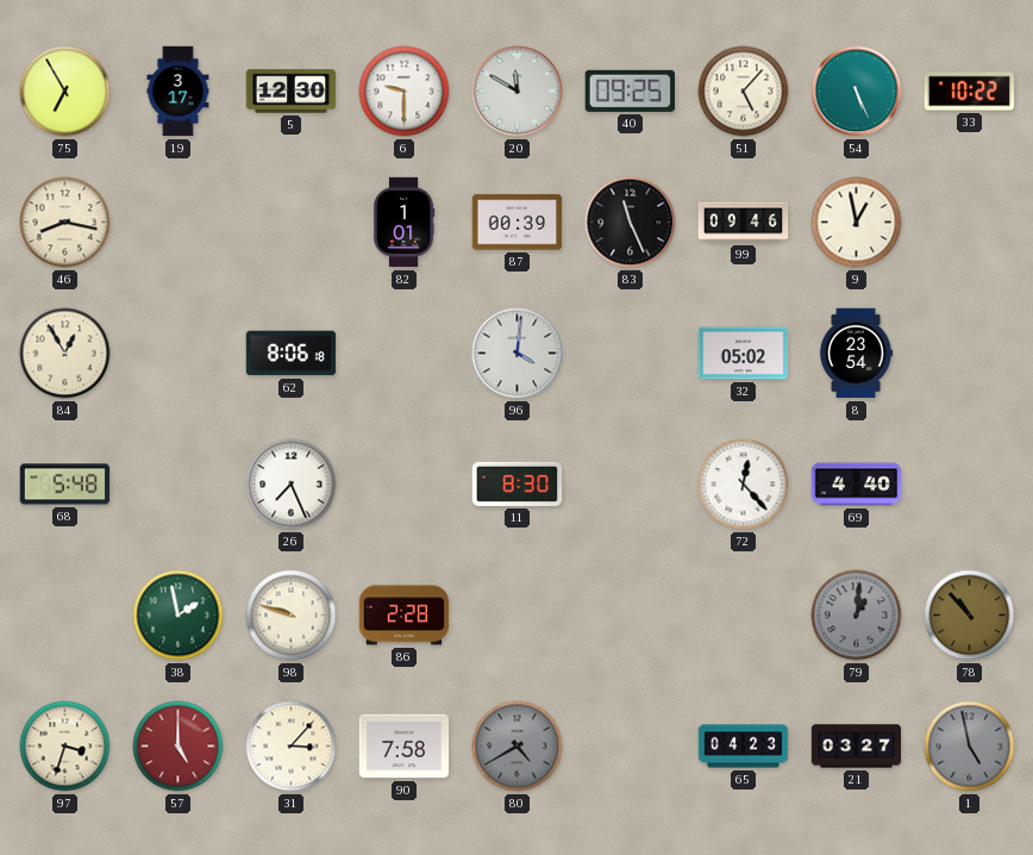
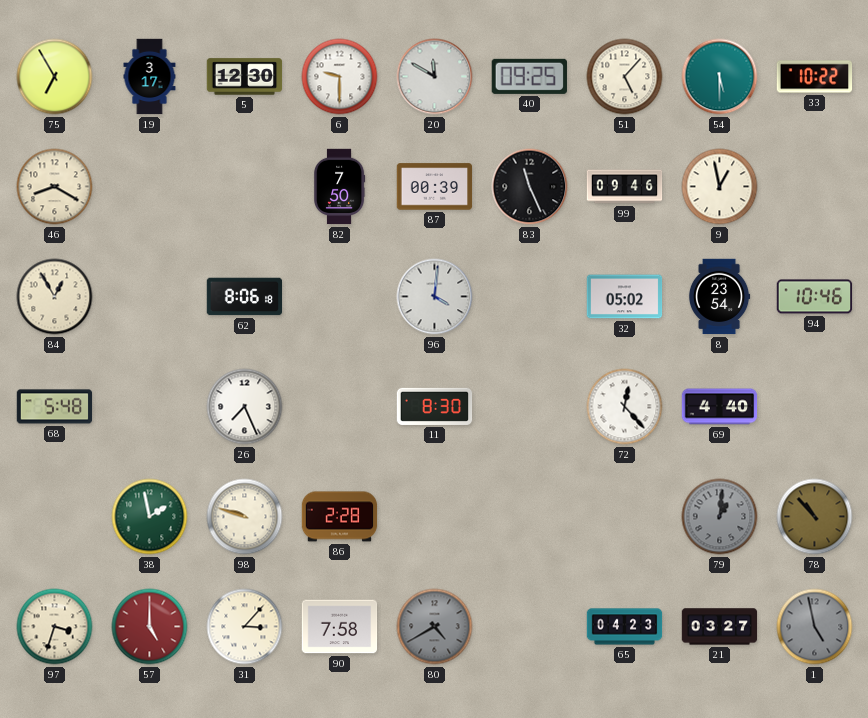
54: 5:26 -> 5:30
46: 8:17 -> 8:20
82: 1:01 -> 7:50
94: none -> 10:46
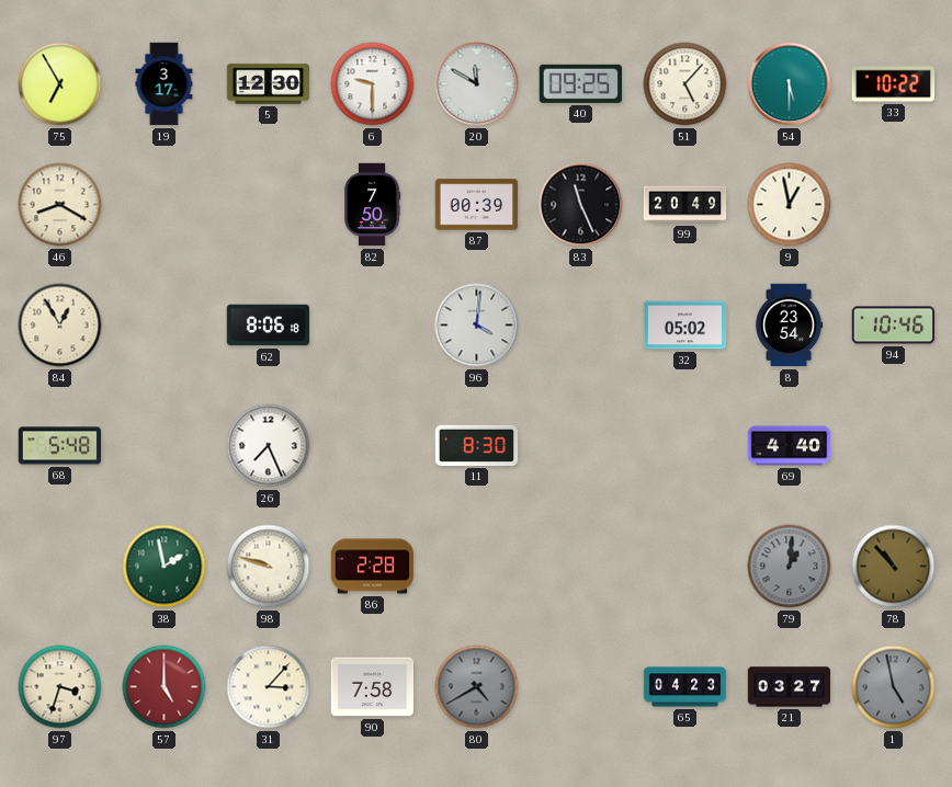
99: 09:46 -> 20:49
72: 12:23 -> none
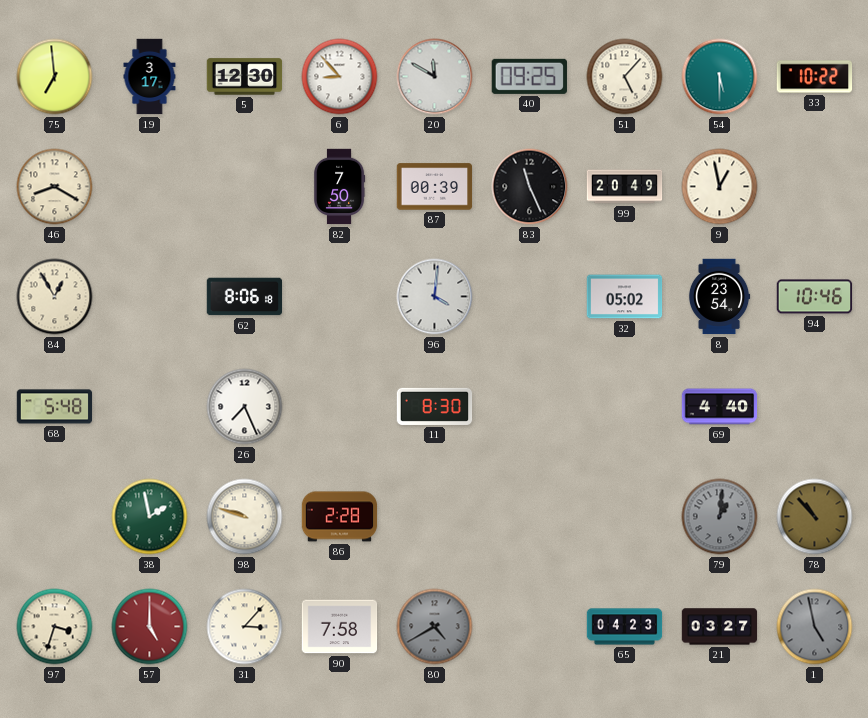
75: 6:55 -> 6:59
6: 9:30 -> 8:53
